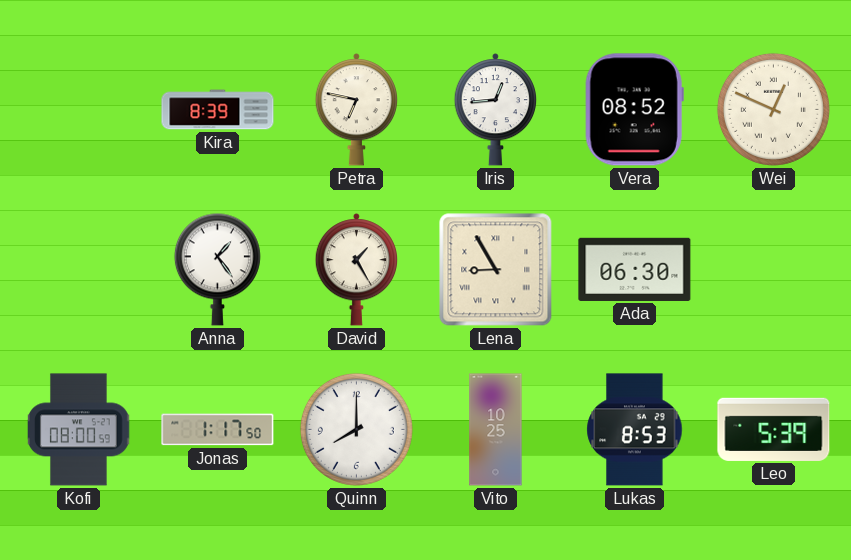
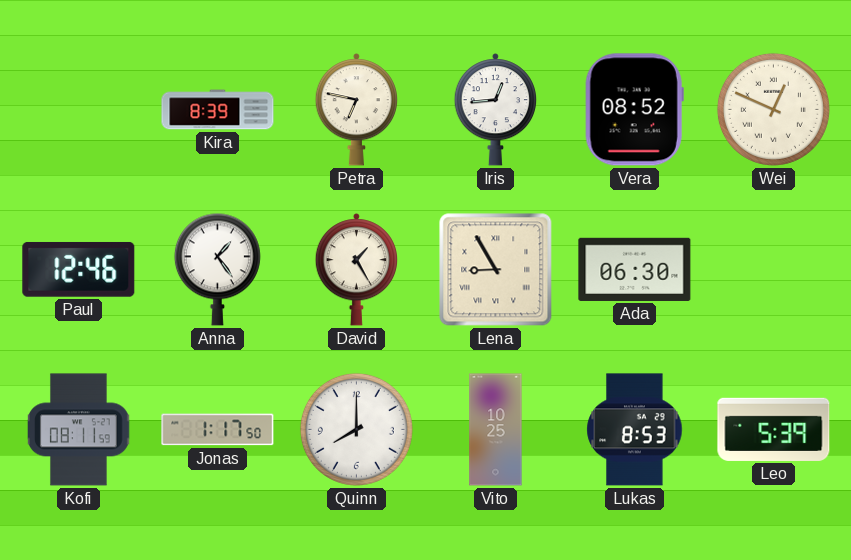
Paul: none -> 12:46
Kofi: 08:00 -> 08:11
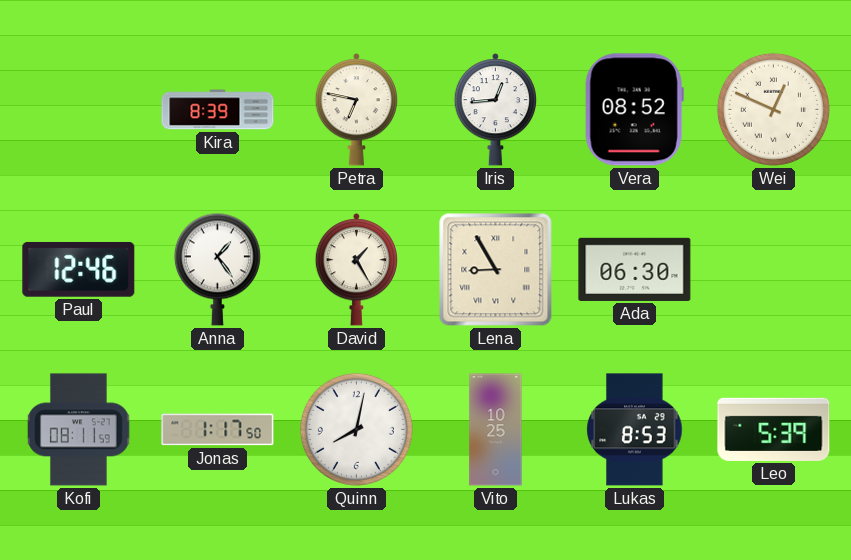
Quinn: 8:00 -> 8:02
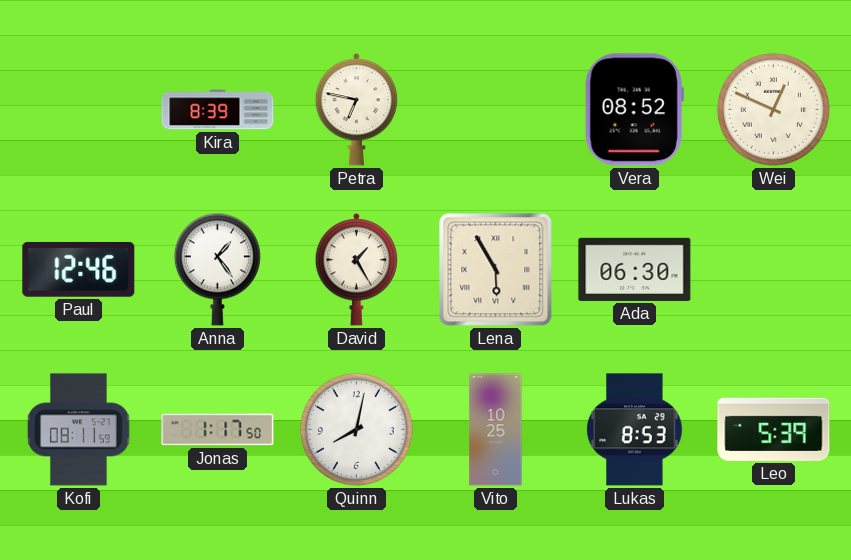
Iris: 12:44 -> none
Lena: 8:55 -> 5:55
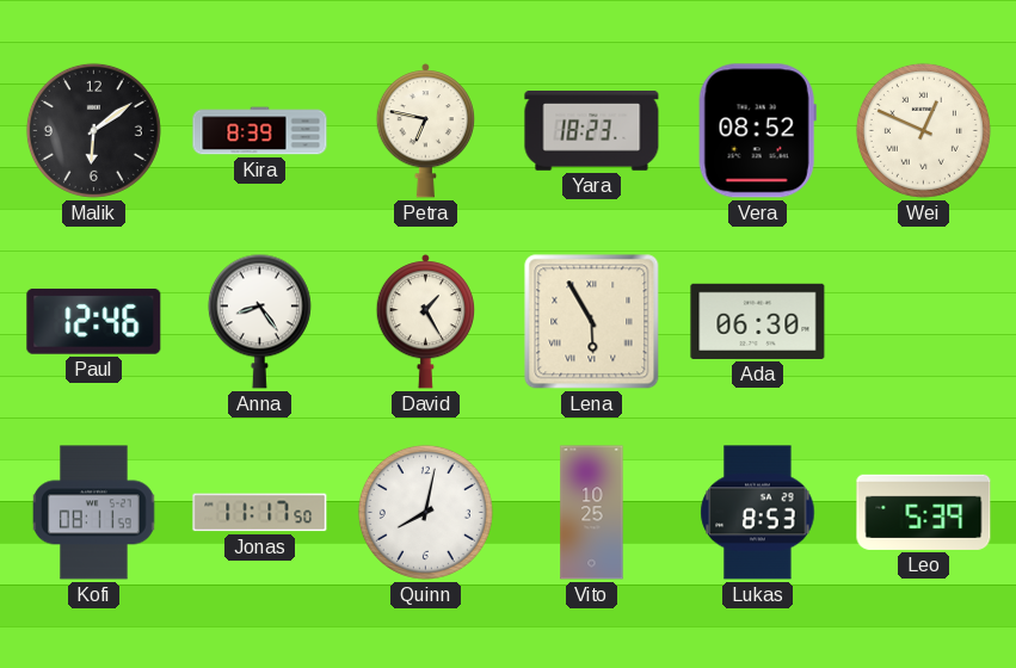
Malik: none -> 6:09
Yara: none -> 18:23
Anna: 1:24 -> 8:24
Jonas: 1:17 -> 11:17
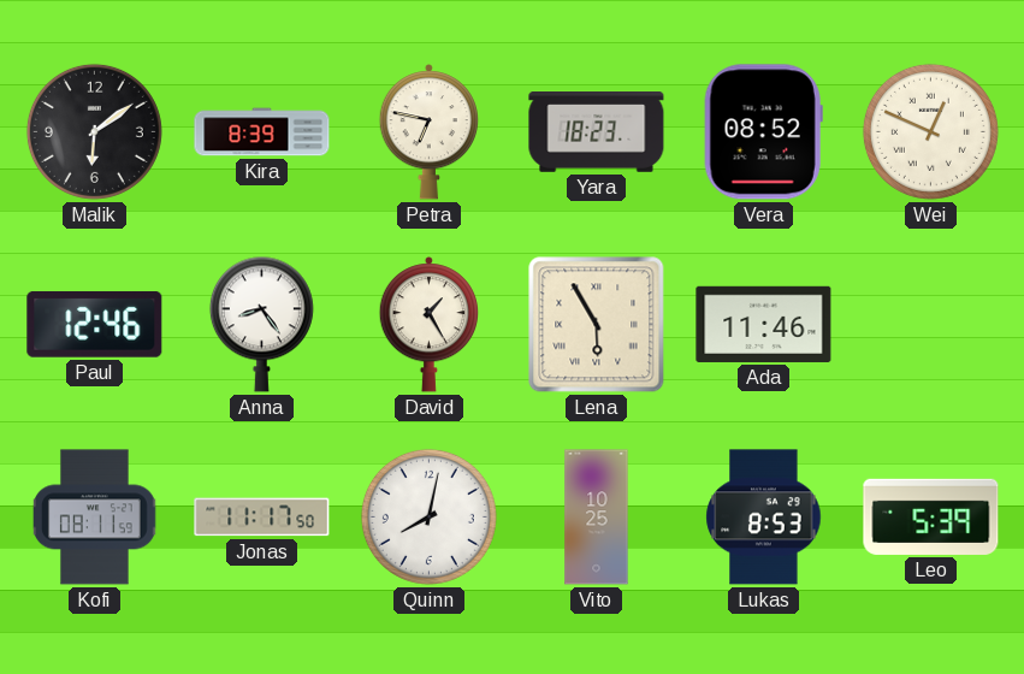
Ada: 06:30 -> 11:46
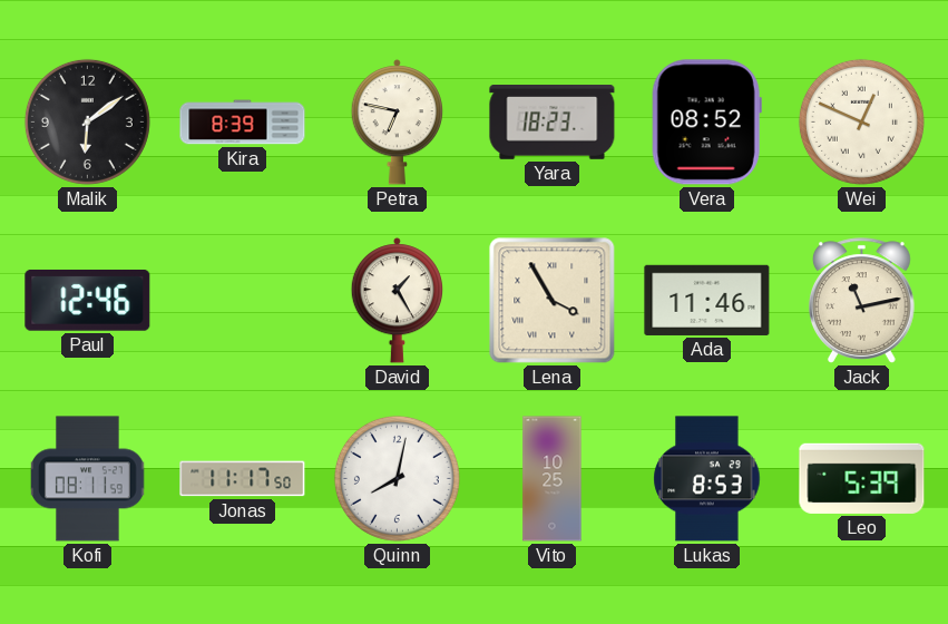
Anna: 8:24 -> none
Lena: 5:55 -> 3:55
Jack: none -> 11:13
